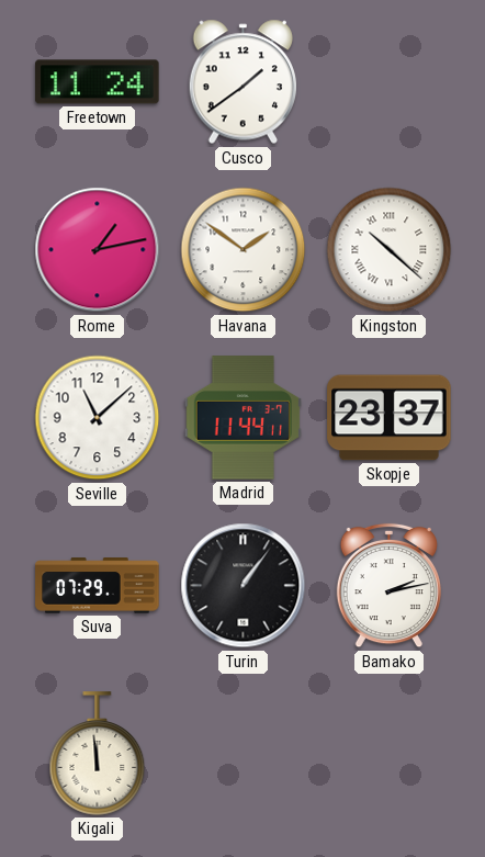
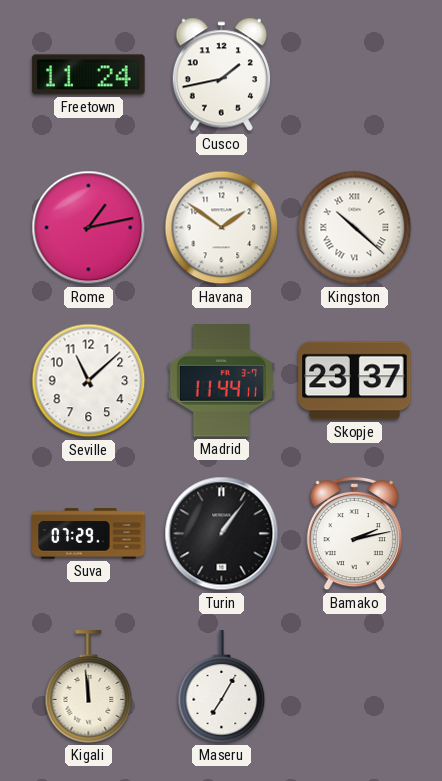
Cusco: 1:39 -> 1:43
Maseru: none -> 7:05
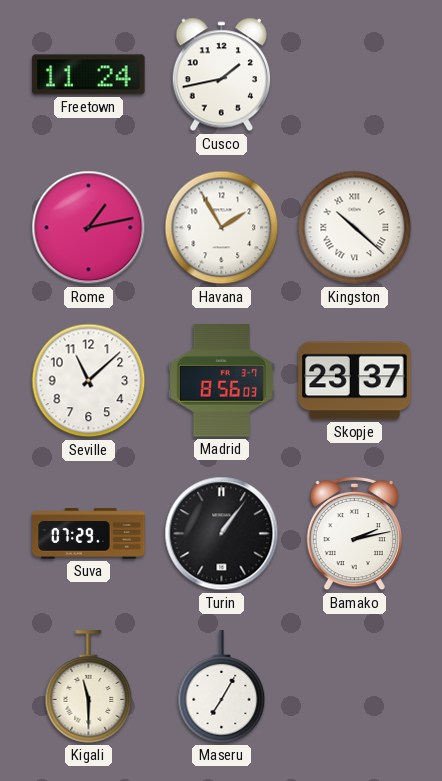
Havana: 1:51 -> 1:55
Madrid: 11:44 -> 8:56
Kigali: 11:59 -> 11:30
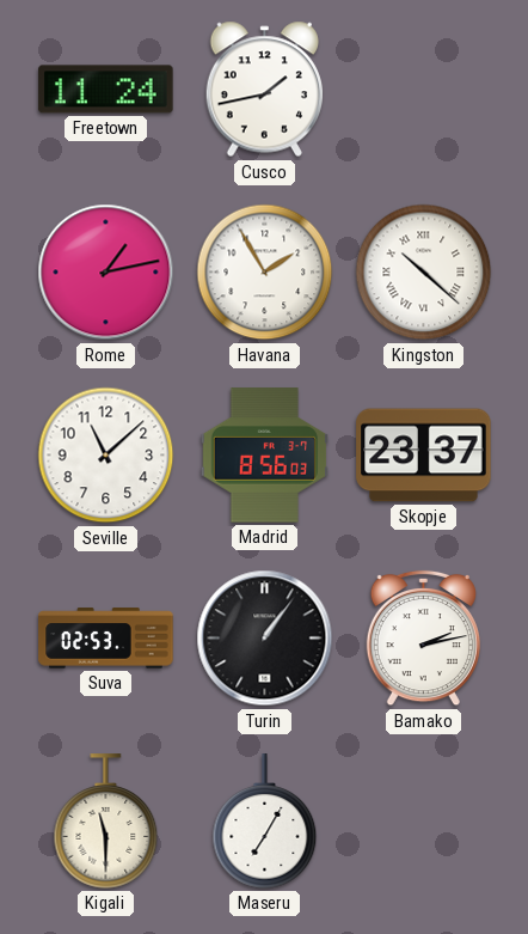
Suva: 07:29 -> 02:53
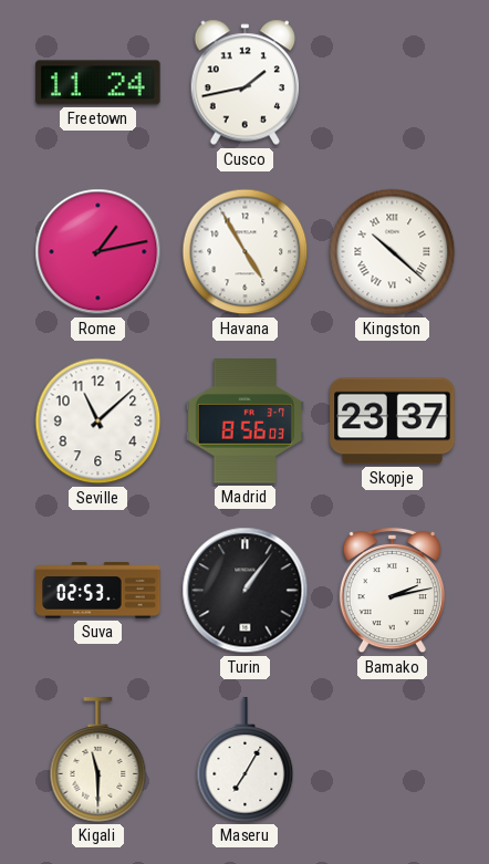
Havana: 1:55 -> 4:55
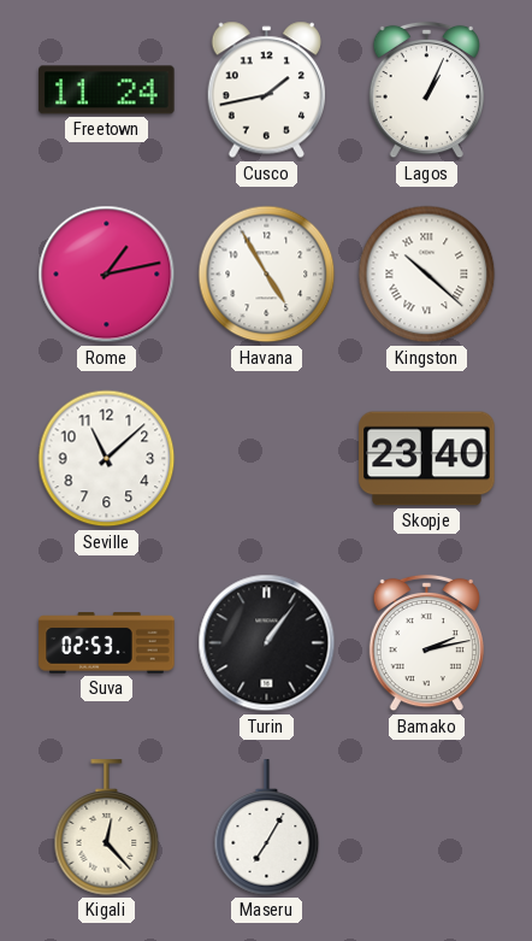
Lagos: none -> 1:04
Madrid: 8:56 -> none
Skopje: 23:37 -> 23:40
Kigali: 11:30 -> 12:23
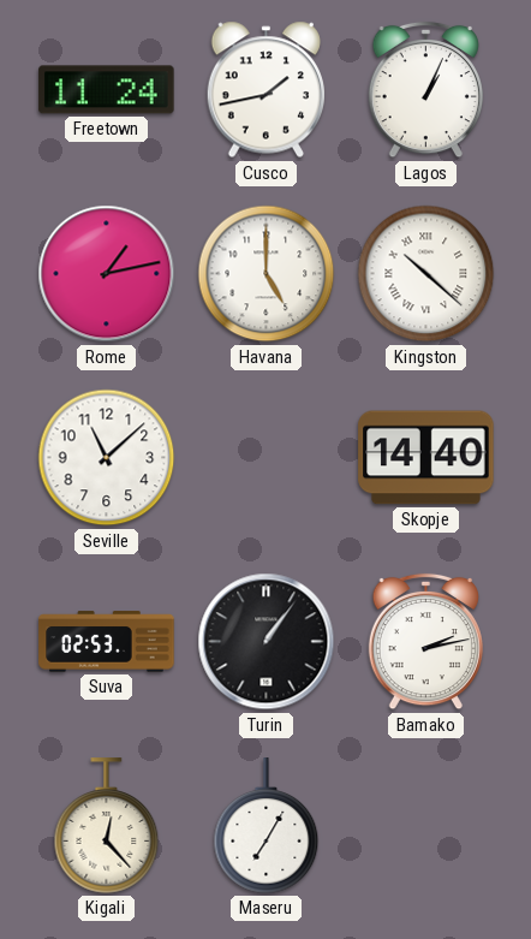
Havana: 4:55 -> 5:00
Skopje: 23:40 -> 14:40
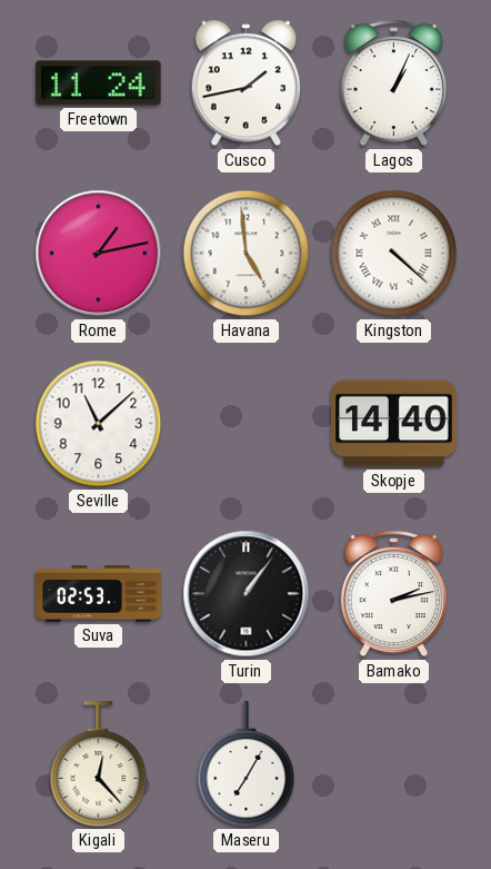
Havana: 5:00 -> 4:59
Kingston: 10:22 -> 4:22
